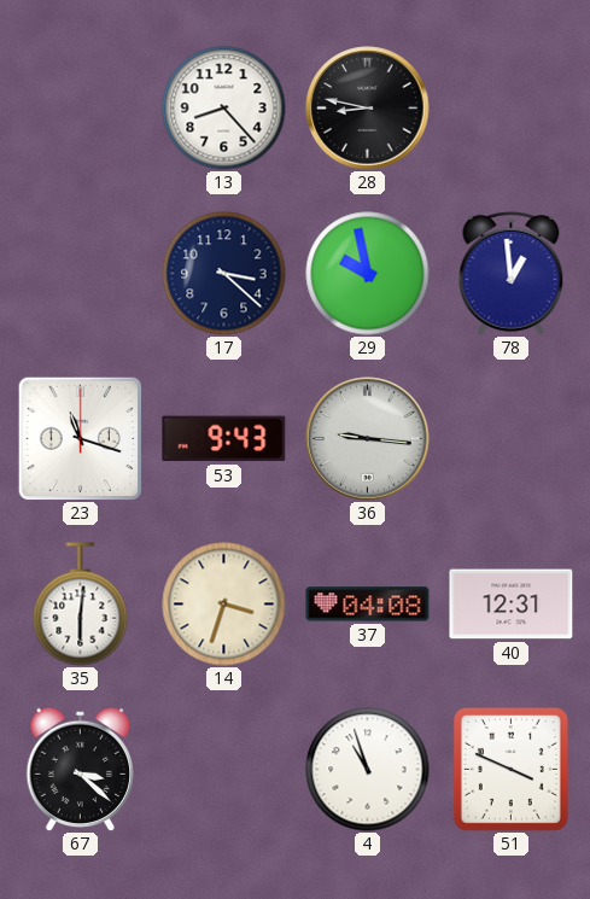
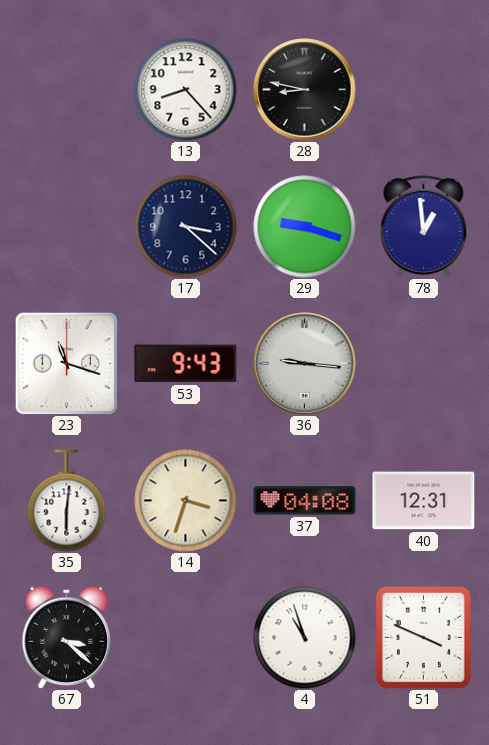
29: 9:58 -> 9:18
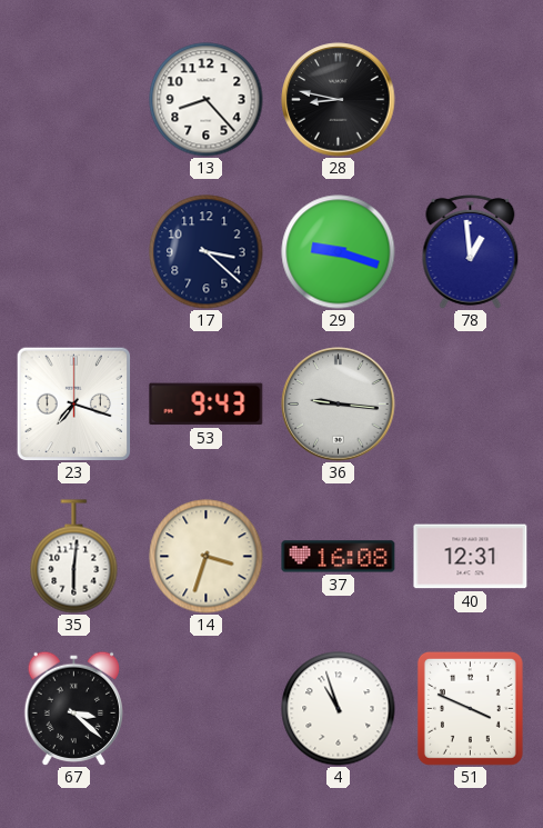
23: 11:18 -> 7:18
37: 04:08 -> 16:08
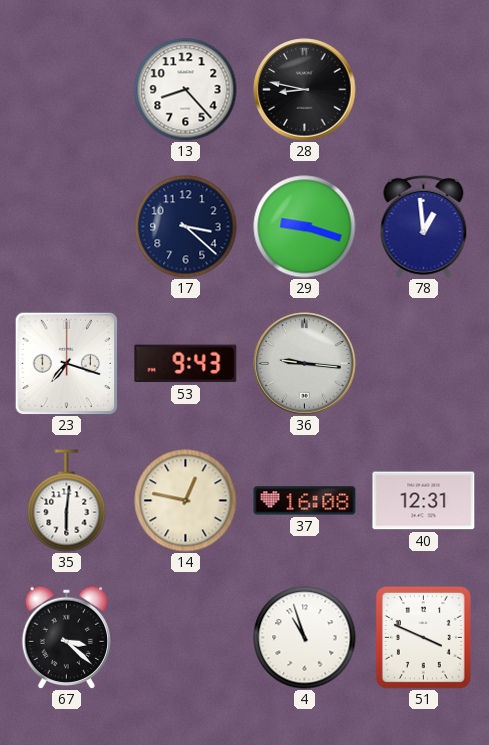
14: 3:33 -> 12:47
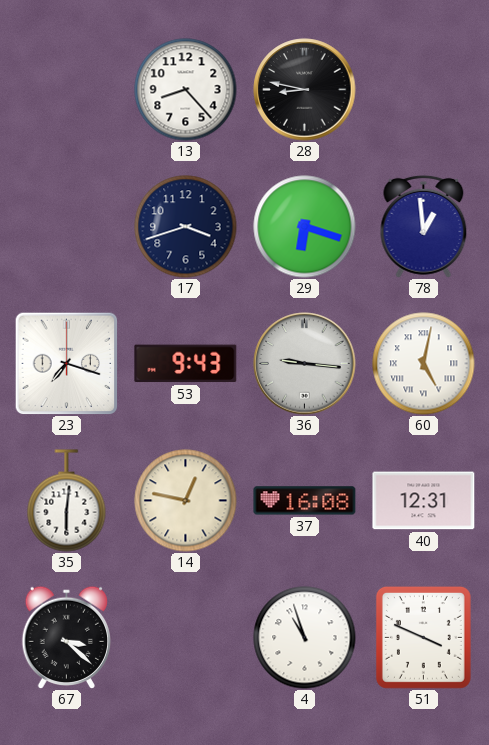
17: 3:22 -> 3:42
29: 9:18 -> 6:18
60: none -> 5:02
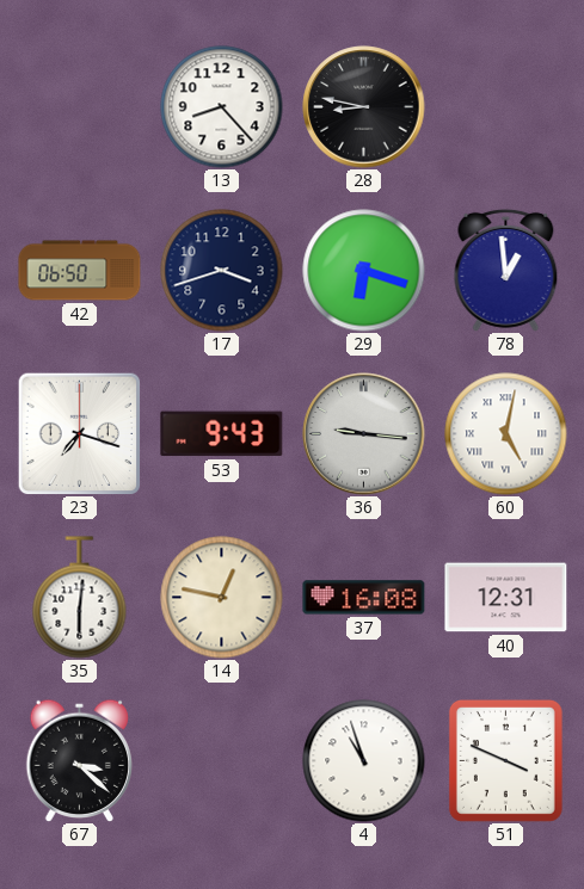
42: none -> 06:50
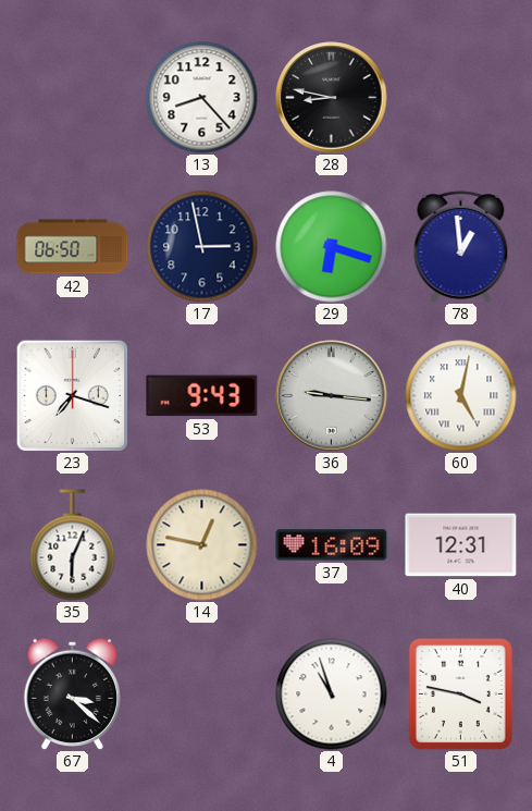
17: 3:42 -> 2:58
35: 6:01 -> 6:04
37: 16:08 -> 16:09
51: 3:49 -> 3:47
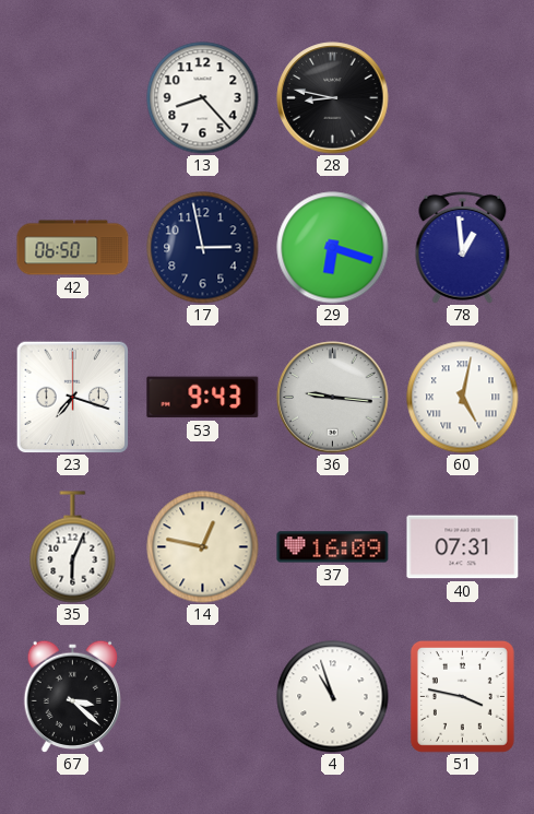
40: 12:31 -> 07:31
